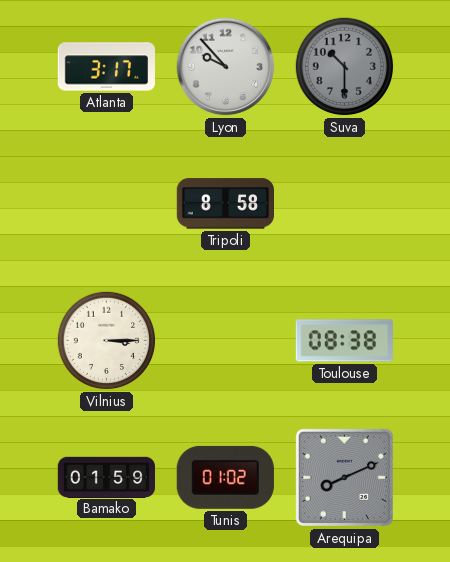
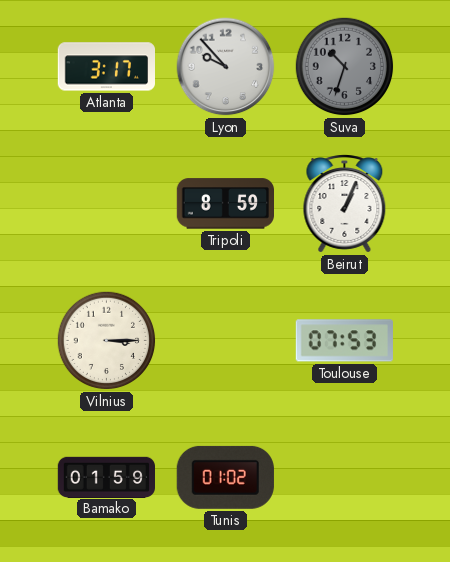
Suva: 10:30 -> 10:33
Tripoli: 8:58 -> 8:59
Beirut: none -> 1:04
Toulouse: 08:38 -> 07:53
Arequipa: 8:11 -> none
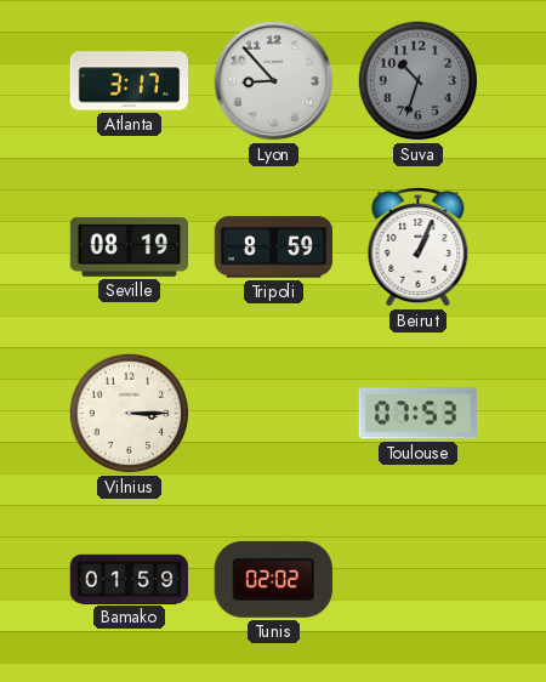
Lyon: 9:53 -> 8:53
Seville: none -> 08:19
Tunis: 01:02 -> 02:02
